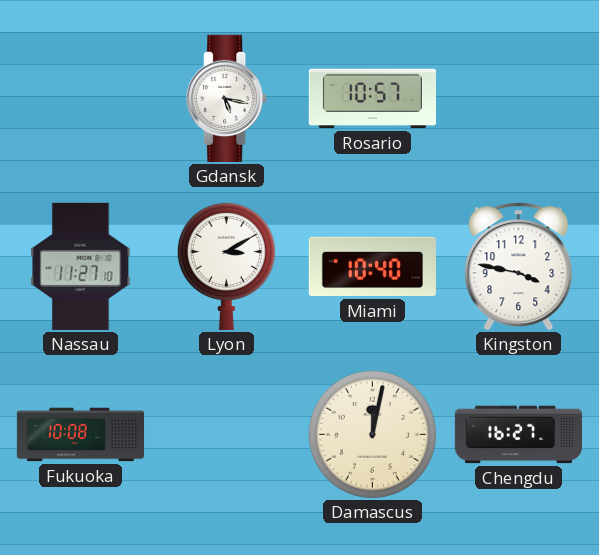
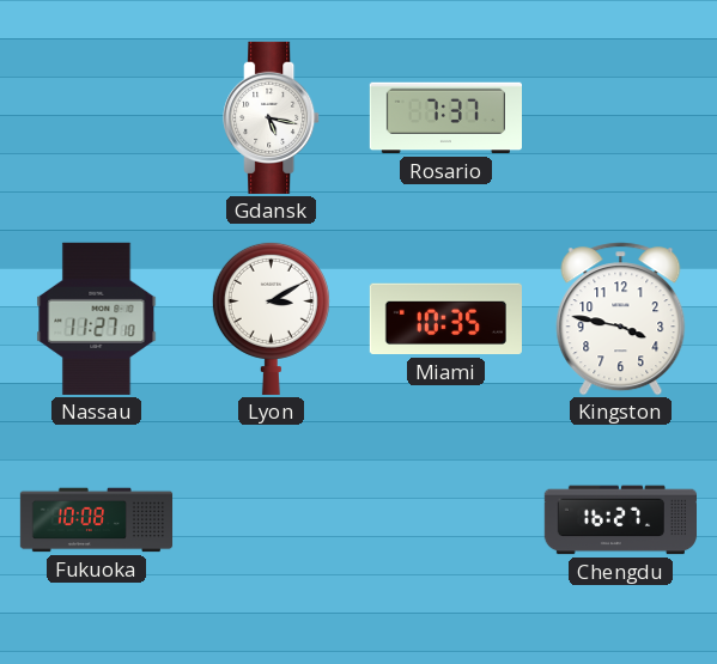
Rosario: 10:57 -> 7:37
Miami: 10:40 -> 10:35
Damascus: 12:02 -> none
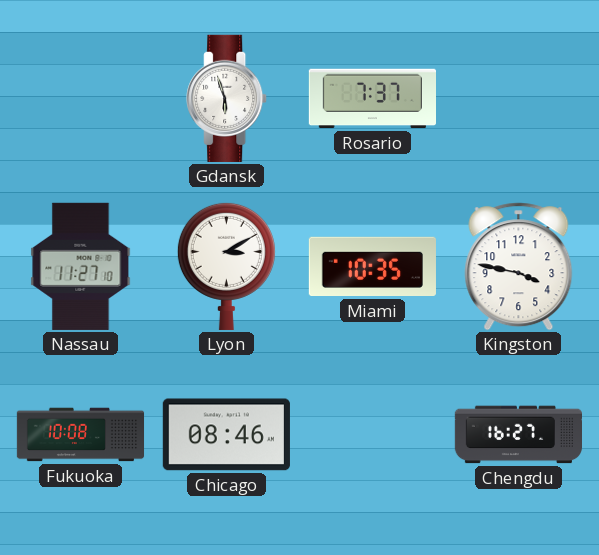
Gdansk: 5:17 -> 5:57
Chicago: none -> 08:46
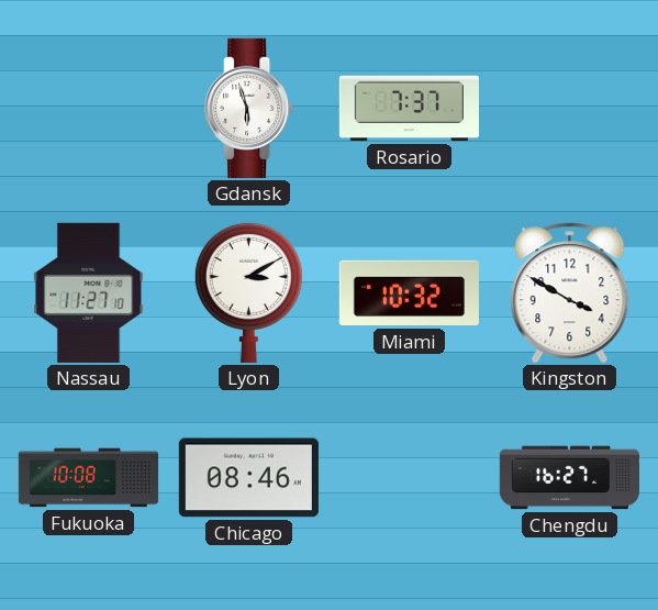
Miami: 10:35 -> 10:32
Kingston: 3:47 -> 3:50
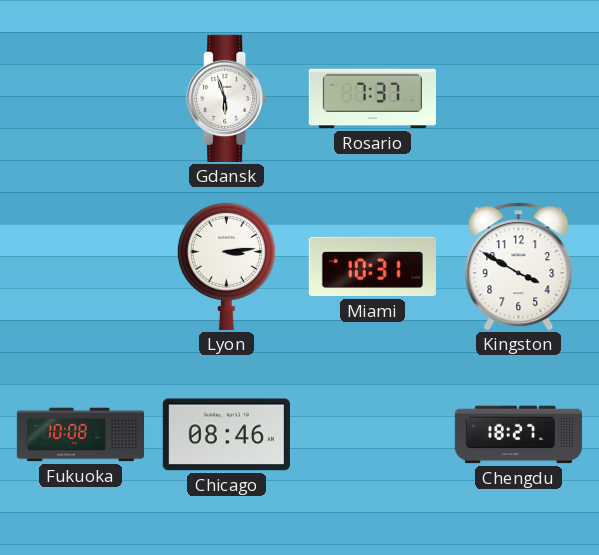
Nassau: 11:27 -> none
Lyon: 3:10 -> 3:14
Miami: 10:32 -> 10:31
Chengdu: 16:27 -> 18:27
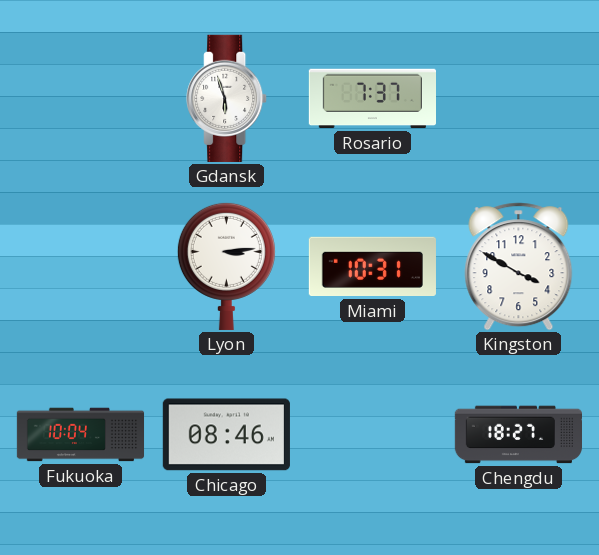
Fukuoka: 10:08 -> 10:04
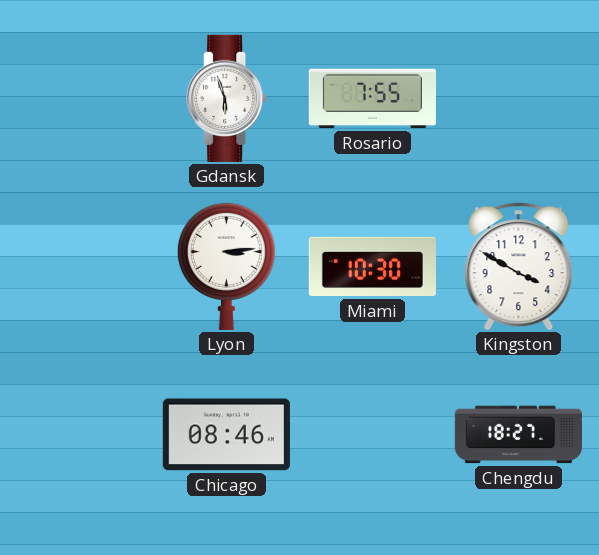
Rosario: 7:37 -> 7:55
Miami: 10:31 -> 10:30
Fukuoka: 10:04 -> none
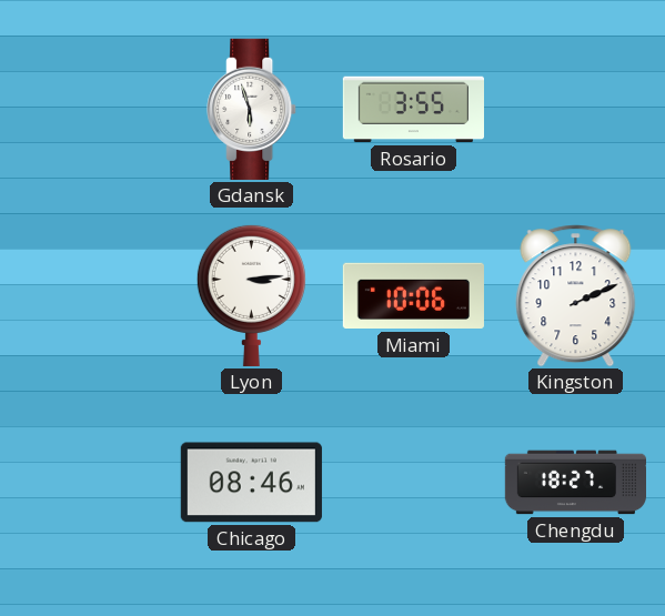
Rosario: 7:55 -> 3:55
Miami: 10:30 -> 10:06
Kingston: 3:50 -> 2:11
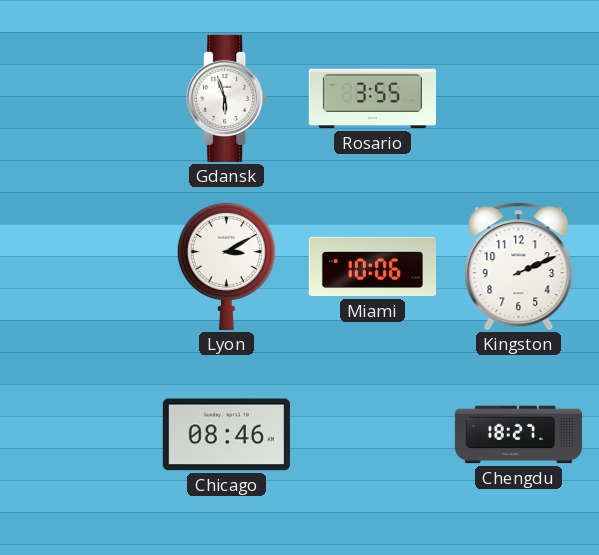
Lyon: 3:14 -> 3:10
